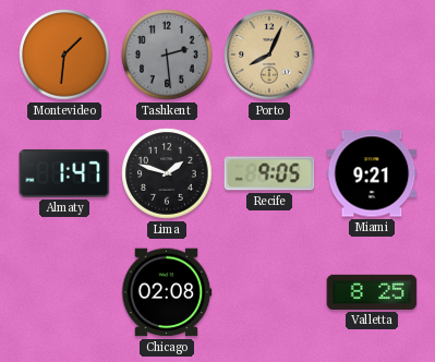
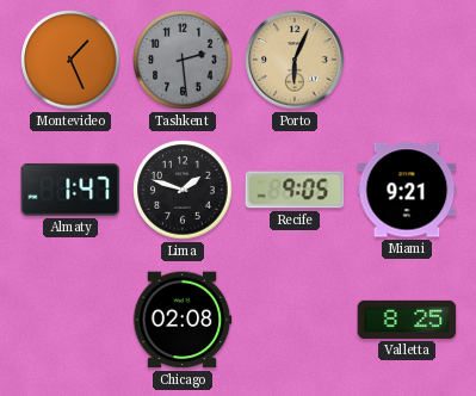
Montevideo: 1:31 -> 1:26
Porto: 8:04 -> 6:04
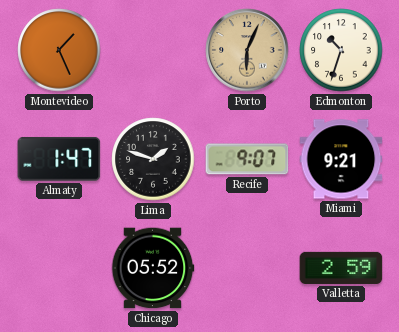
Tashkent: 2:29 -> none
Edmonton: none -> 10:33
Recife: 9:05 -> 9:07
Chicago: 02:08 -> 05:52
Valletta: 8:25 -> 2:59
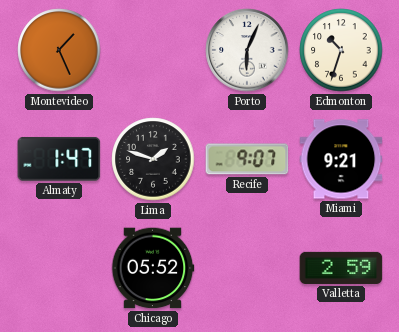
Porto dial: champagne -> white
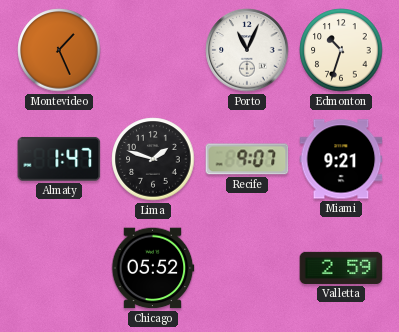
Porto: 6:04 -> 11:04
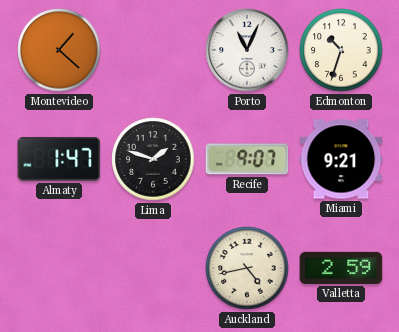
Montevideo: 1:26 -> 1:22
Chicago: 05:52 -> none
Auckland: none -> 4:43
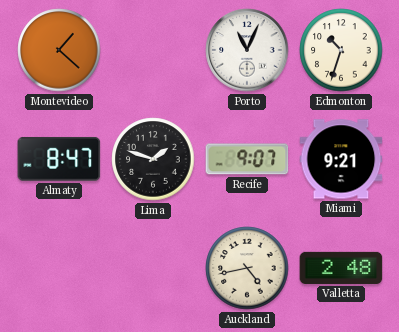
Almaty: 1:47 -> 8:47
Valletta: 2:59 -> 2:48
